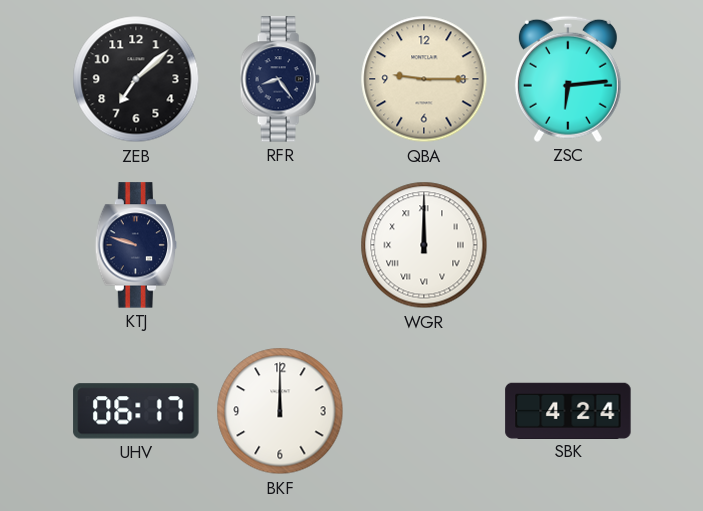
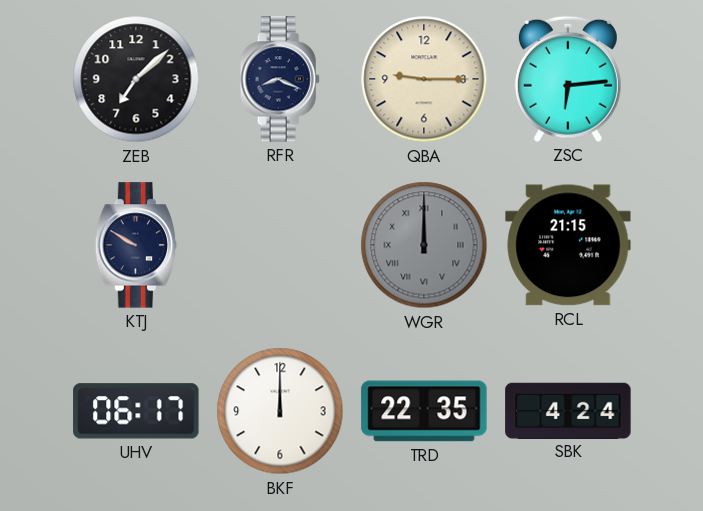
RFR: 8:24 -> 8:19
KTJ: 9:48 -> 9:50
WGR dial: white -> grey
RCL: none -> 21:15
TRD: none -> 22:35
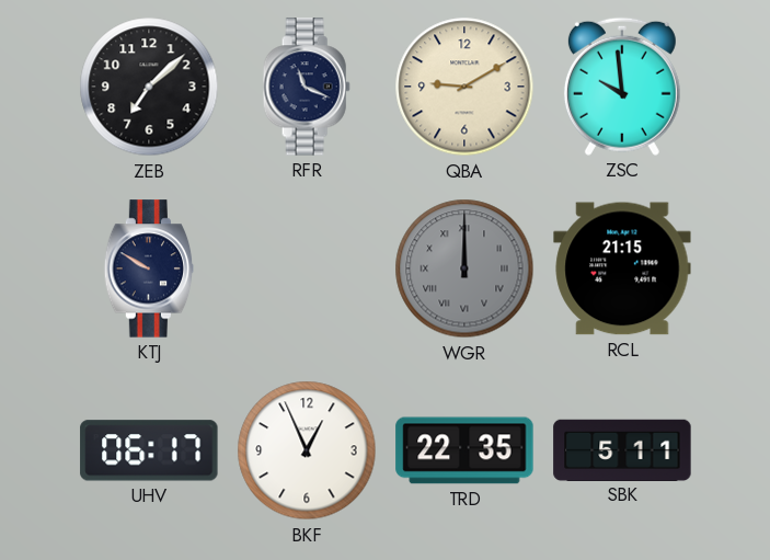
RFR: 8:19 -> 11:19
QBA: 9:15 -> 9:10
ZSC: 6:14 -> 9:59
BKF: 12:00 -> 12:56
SBK: 4:24 -> 5:11
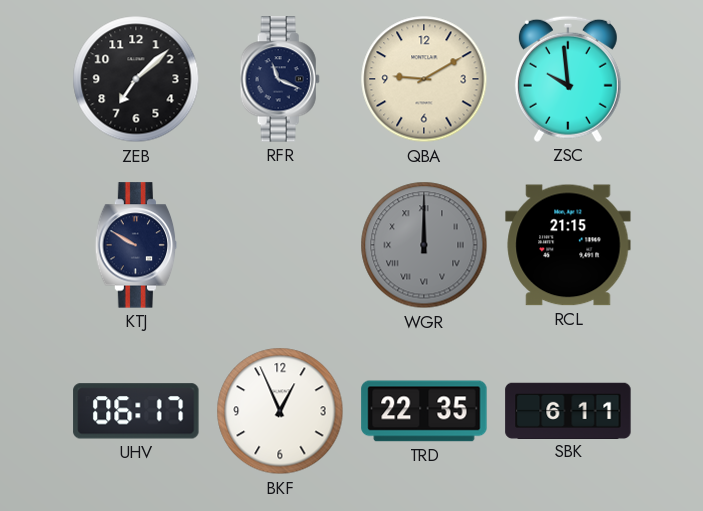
SBK: 5:11 -> 6:11
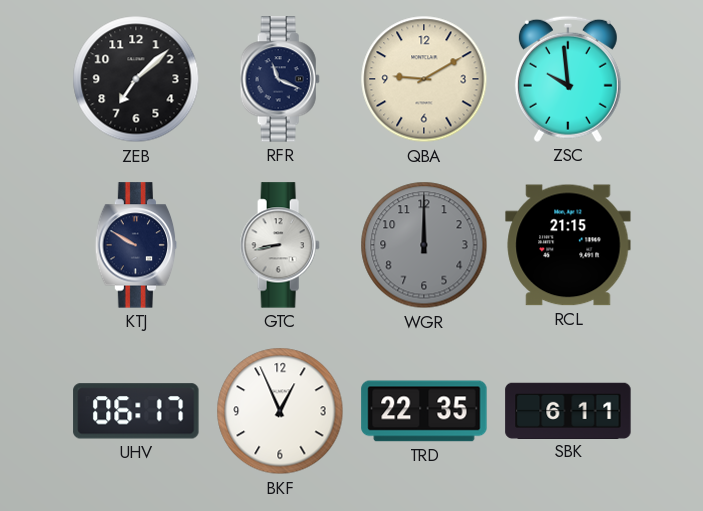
GTC: none -> 8:43
WGR numerals: Roman -> Arabic
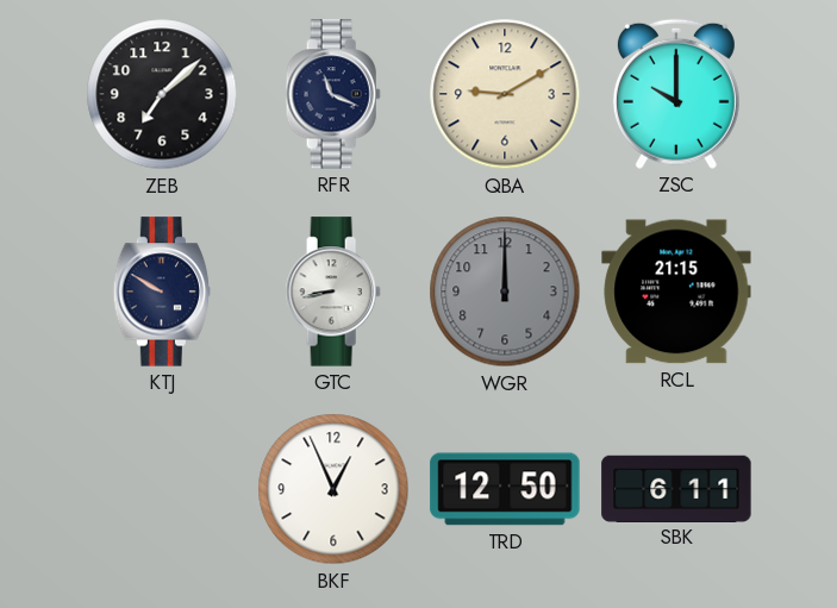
ZSC: 9:59 -> 10:00
UHV: 06:17 -> none
TRD: 22:35 -> 12:50
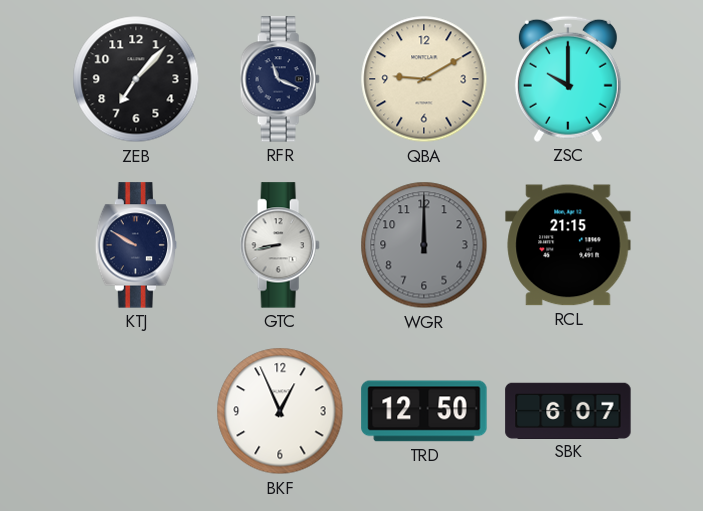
ZEB: 7:08 -> 7:07
SBK: 6:11 -> 6:07
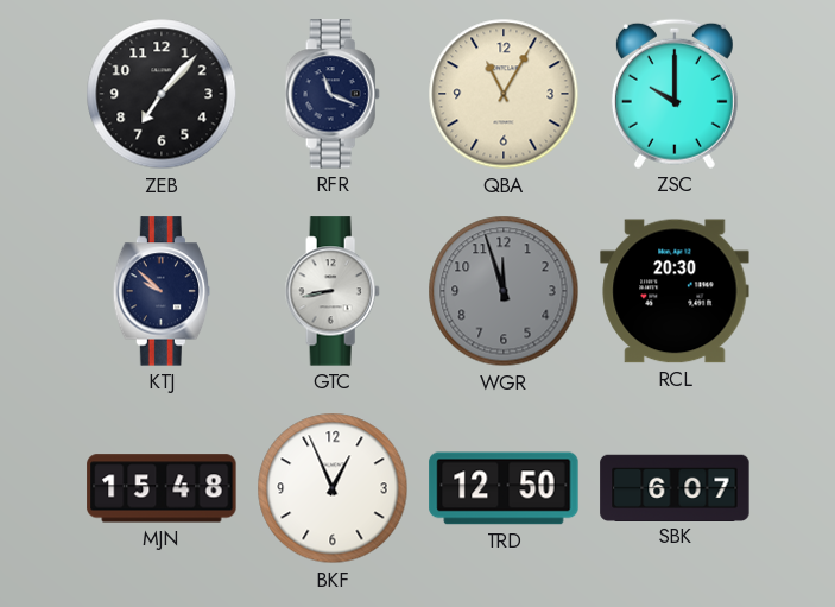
QBA: 9:10 -> 11:05
KTJ: 9:50 -> 9:52
WGR: 12:00 -> 11:57
RCL: 21:15 -> 20:30
MJN: none -> 15:48
